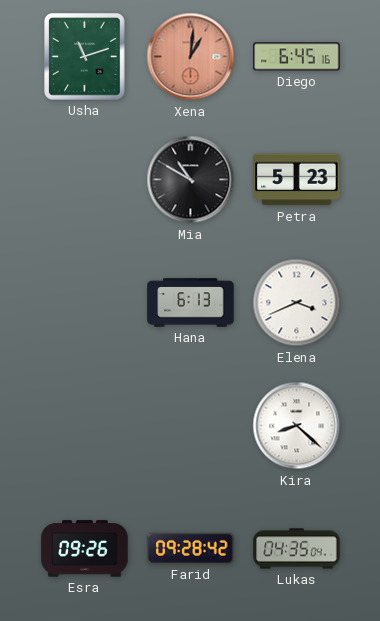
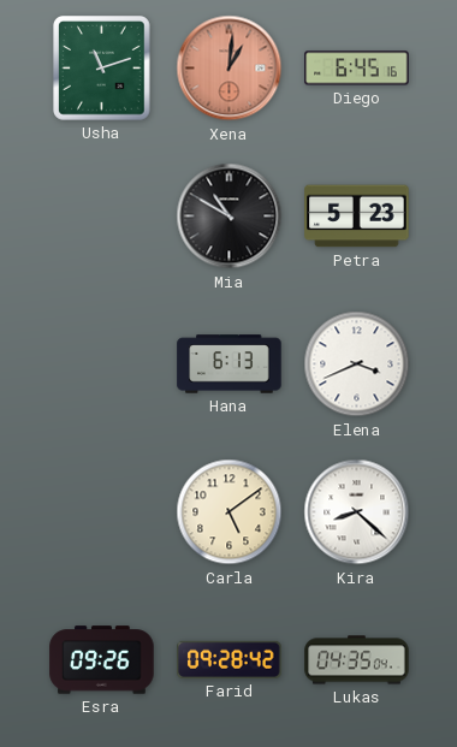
Carla: none -> 5:09
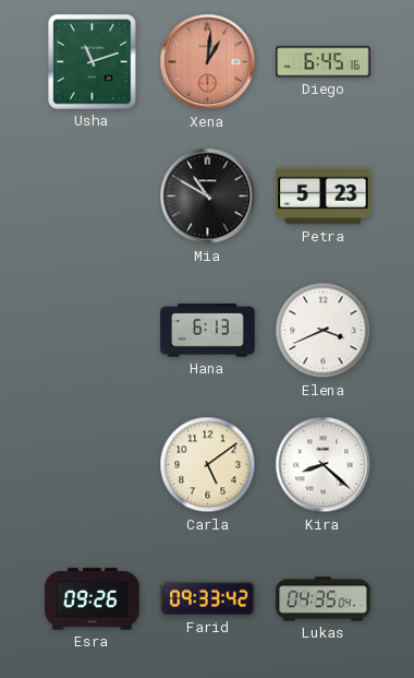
Farid: 09:28 -> 09:33
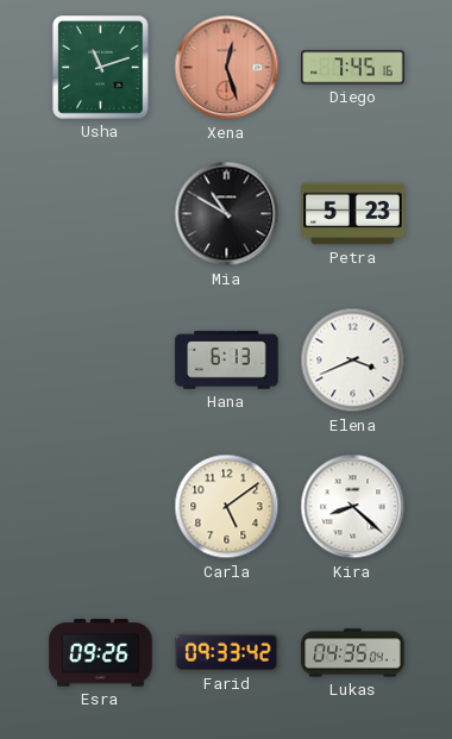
Xena: 1:01 -> 12:27
Diego: 6:45 -> 7:45
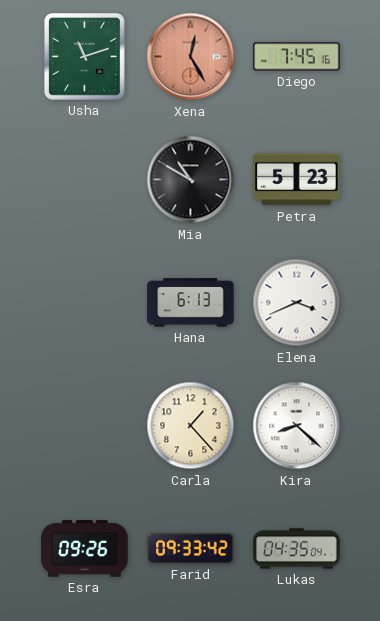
Xena: 12:27 -> 12:25
Carla: 5:09 -> 1:23
